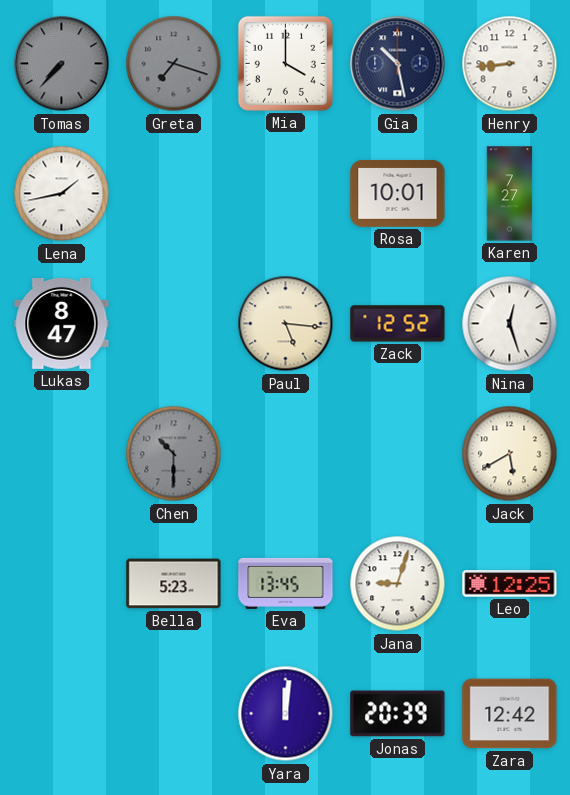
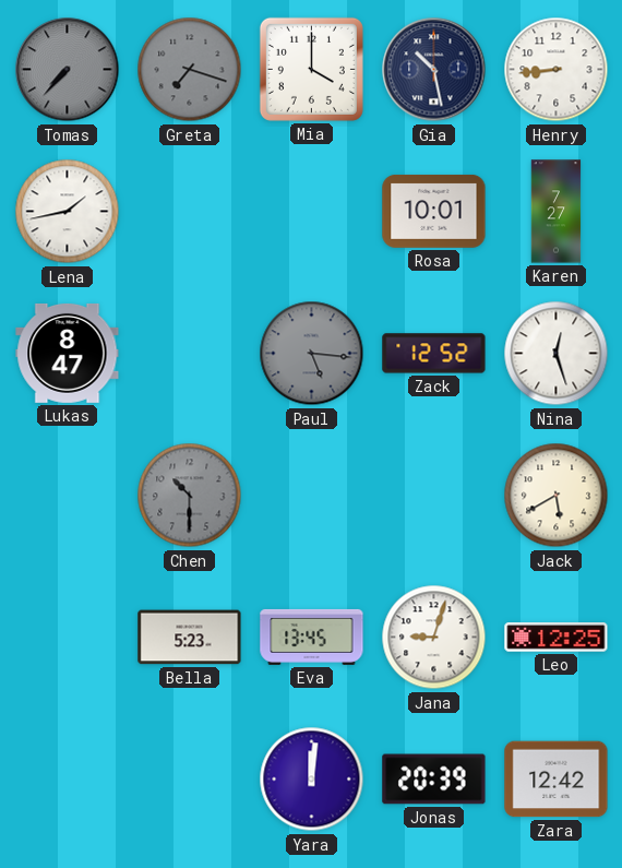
Paul dial: cream -> grey
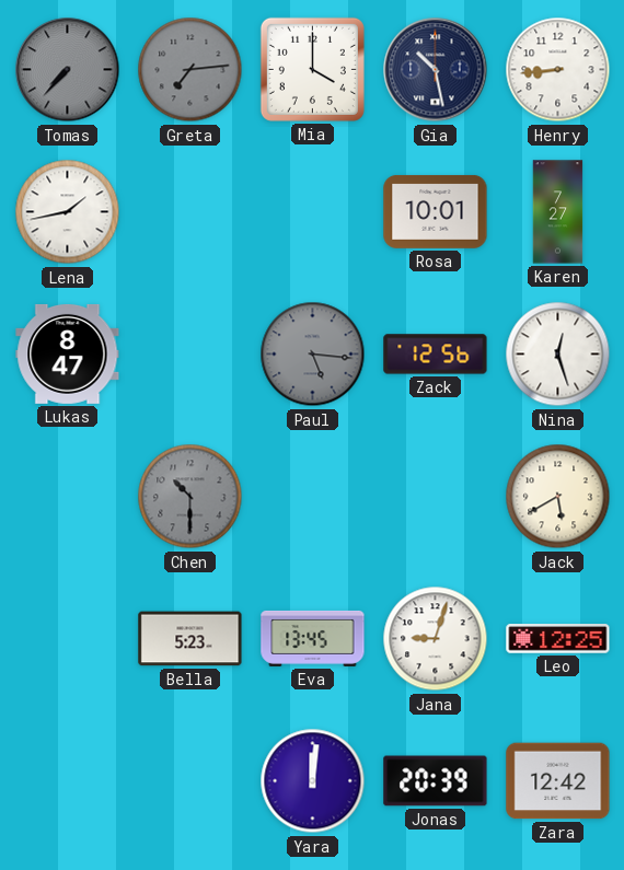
Greta: 7:18 -> 7:14
Zack: 12:52 -> 12:56
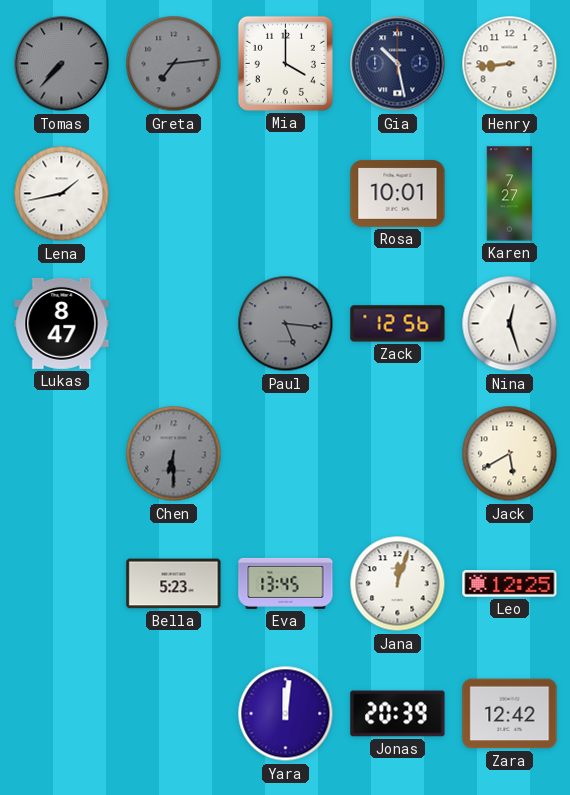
Chen: 10:30 -> 6:30
Jana: 9:03 -> 12:03
